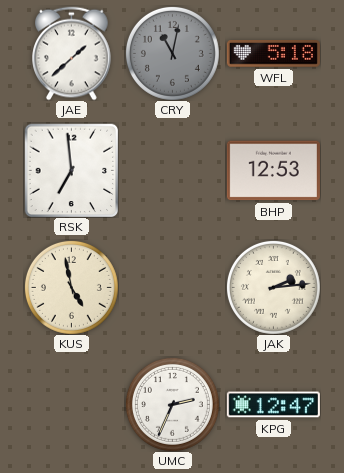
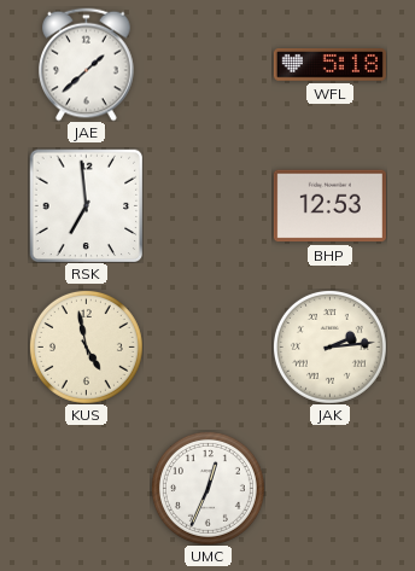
CRY: 11:02 -> none
UMC: 2:34 -> 12:34
KPG: 12:47 -> none
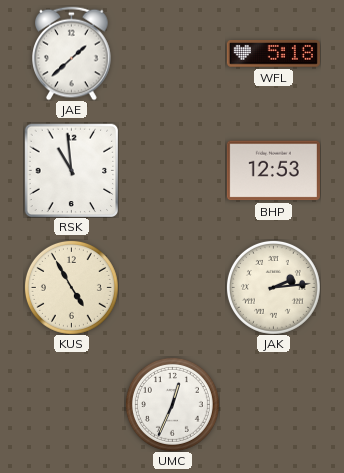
RSK: 6:59 -> 10:59
KUS: 4:58 -> 4:55
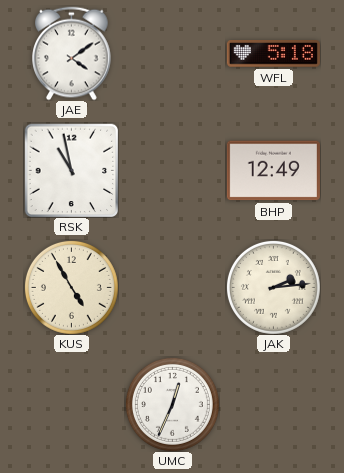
JAE: 1:38 -> 4:09
RSK: 10:59 -> 10:58
BHP: 12:53 -> 12:49
